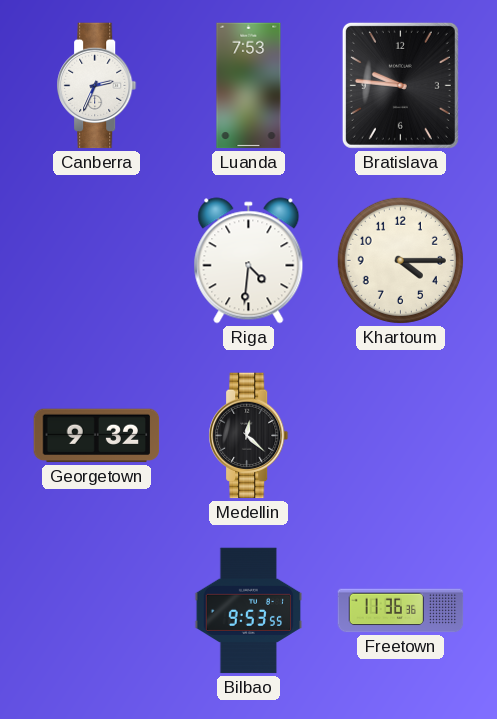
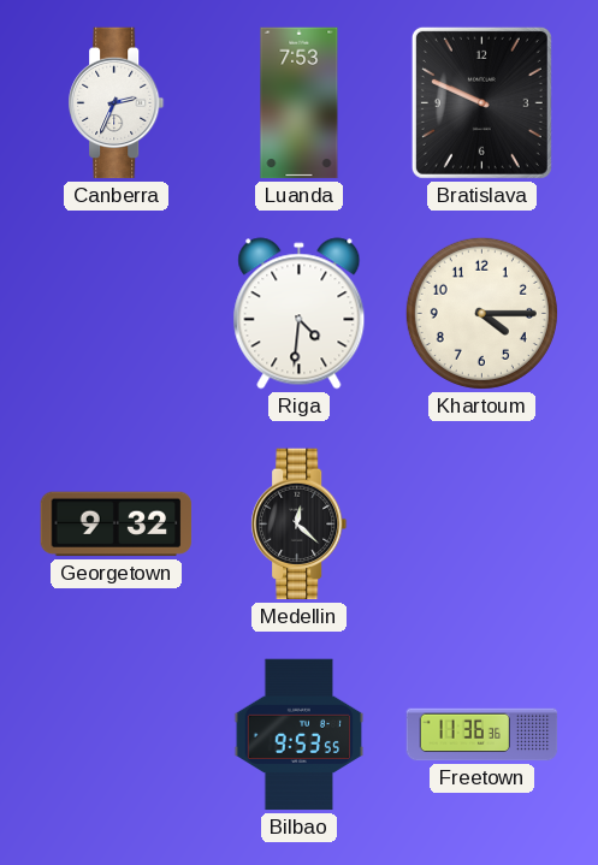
Bratislava: 9:46 -> 9:49
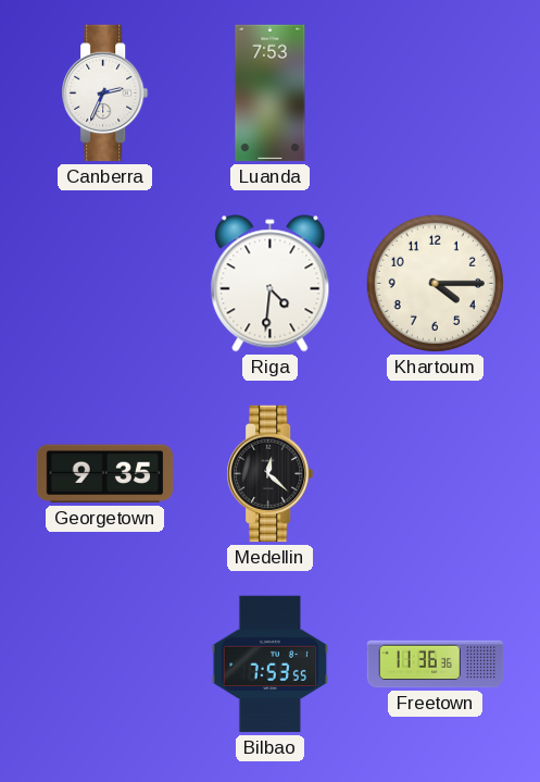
Bratislava: 9:49 -> none
Georgetown: 9:32 -> 9:35
Bilbao: 9:53 -> 7:53
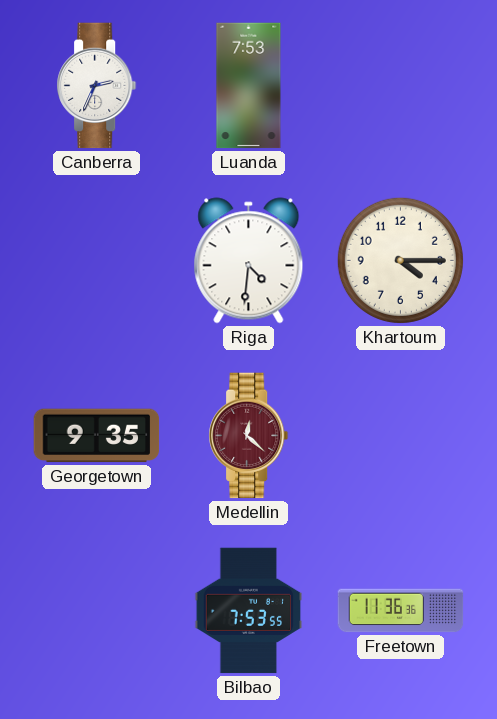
Medellin dial: black -> burgundy
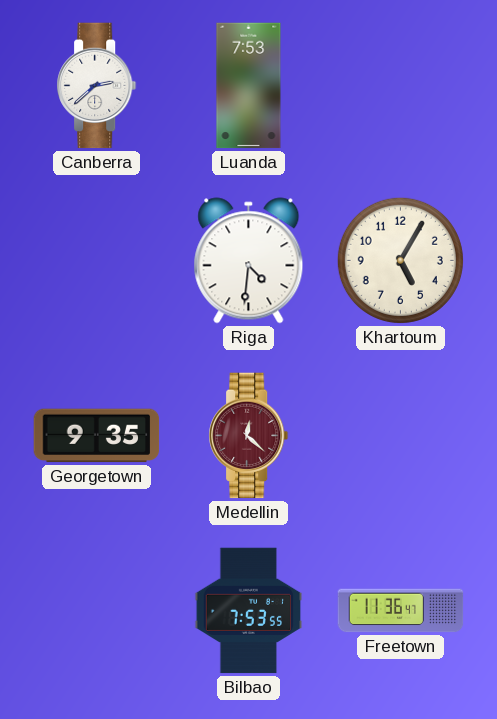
Canberra: 2:34 -> 2:38
Khartoum: 4:15 -> 5:05
Freetown: 11:36:36 -> 11:36:47
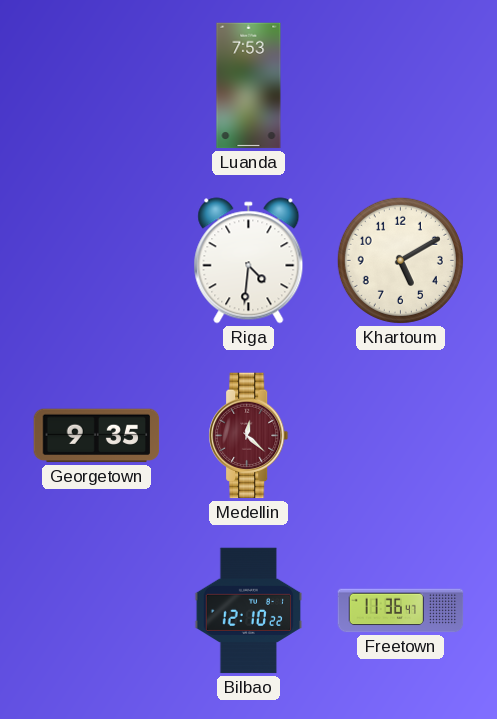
Canberra: 2:38 -> none
Khartoum: 5:05 -> 5:10
Bilbao: 7:53 -> 12:10
